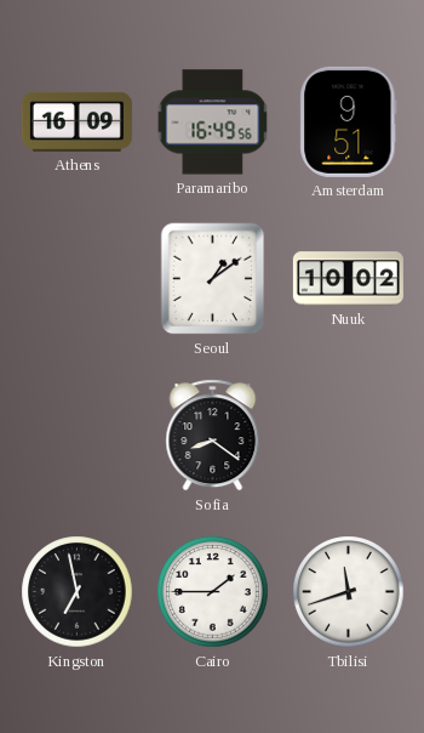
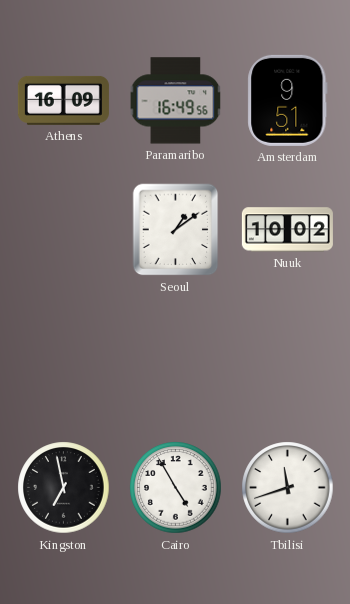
Sofia: 8:21 -> none
Cairo: 1:45 -> 4:55
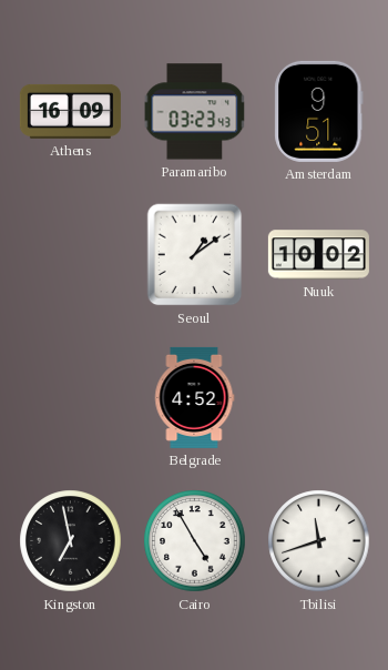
Paramaribo: 16:49 -> 03:23
Belgrade: none -> 4:52
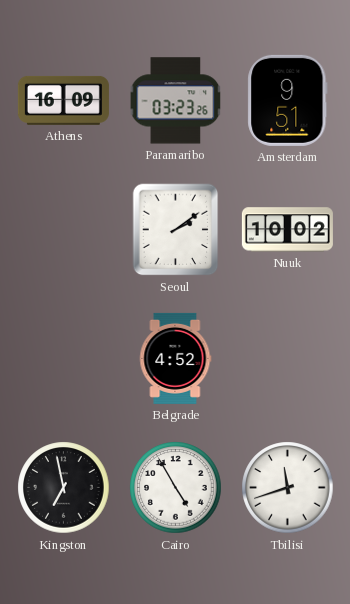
Paramaribo: 03:23:43 -> 03:23:26
Seoul: 1:09 -> 2:09
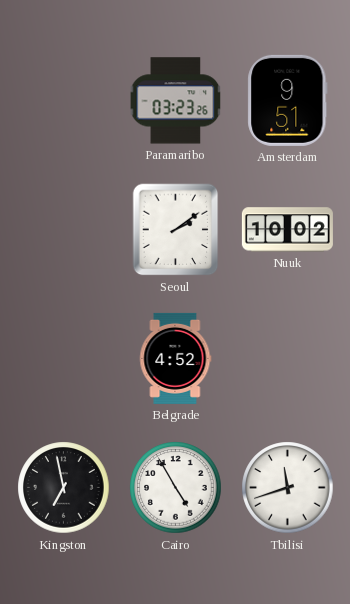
Athens: 16:09 -> none
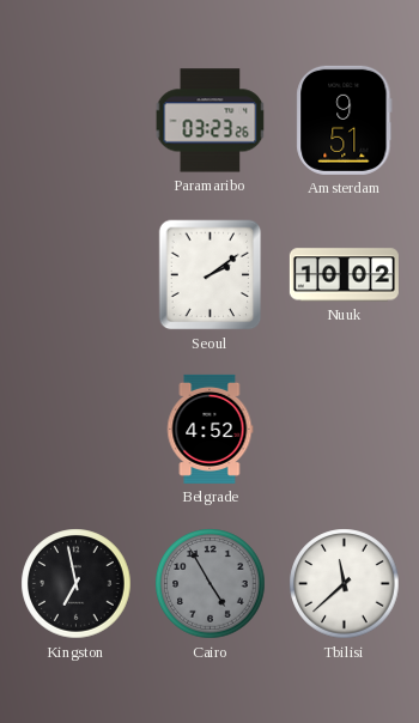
Cairo dial: white -> grey
Tbilisi: 11:42 -> 11:38
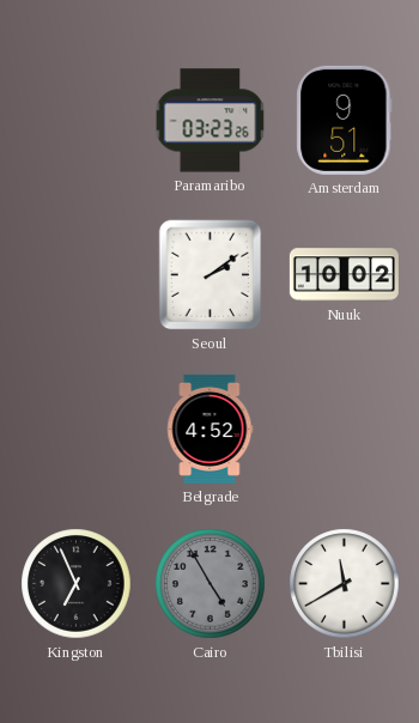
Kingston: 6:58 -> 6:56
Tbilisi: 11:38 -> 11:40
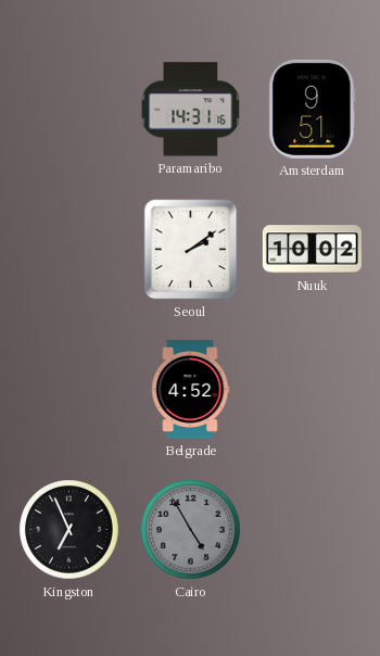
Paramaribo: 03:23 -> 14:31
Tbilisi: 11:40 -> none
